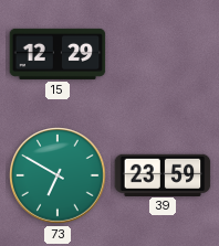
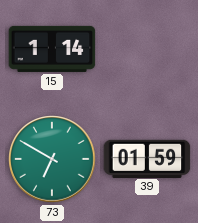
15: 12:29 -> 1:14
39: 23:59 -> 01:59
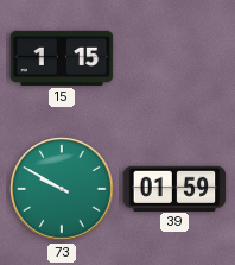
15: 1:14 -> 1:15
73: 6:50 -> 9:50
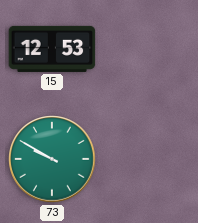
15: 1:15 -> 12:53
39: 01:59 -> none
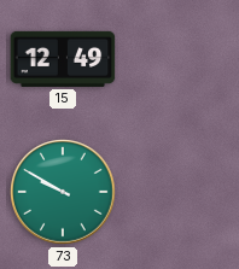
15: 12:53 -> 12:49
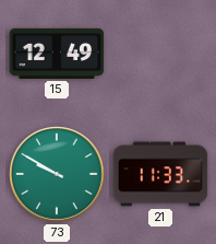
21: none -> 11:33
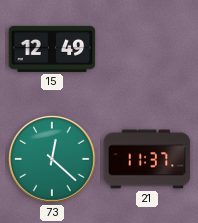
73: 9:50 -> 12:22
21: 11:33 -> 11:37
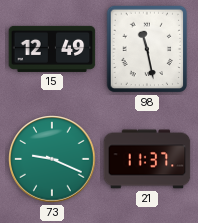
98: none -> 11:28
73: 12:22 -> 9:19
